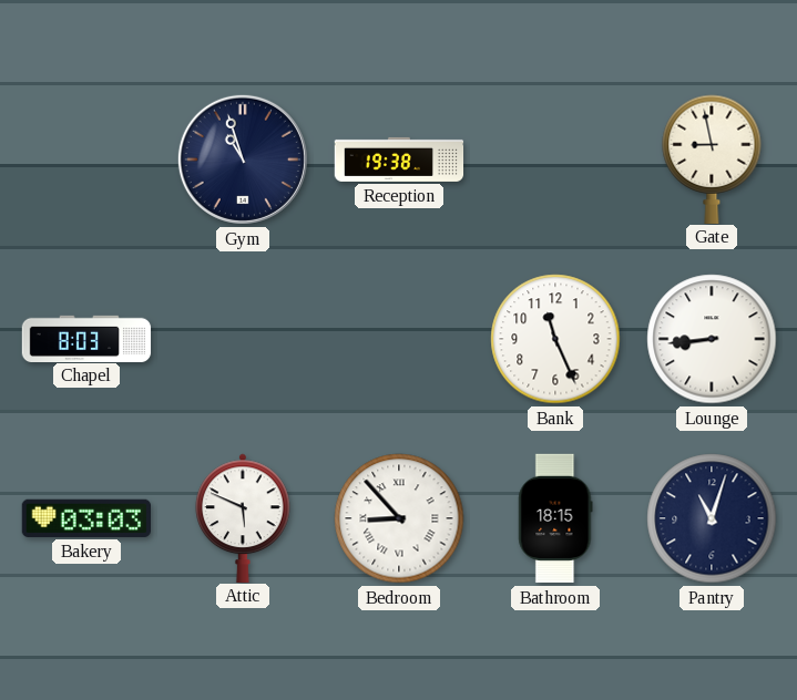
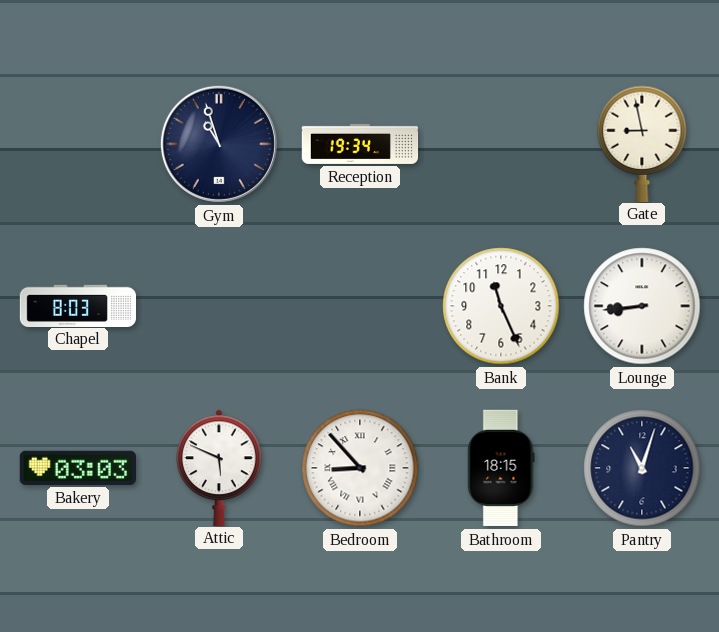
Reception: 19:38 -> 19:34
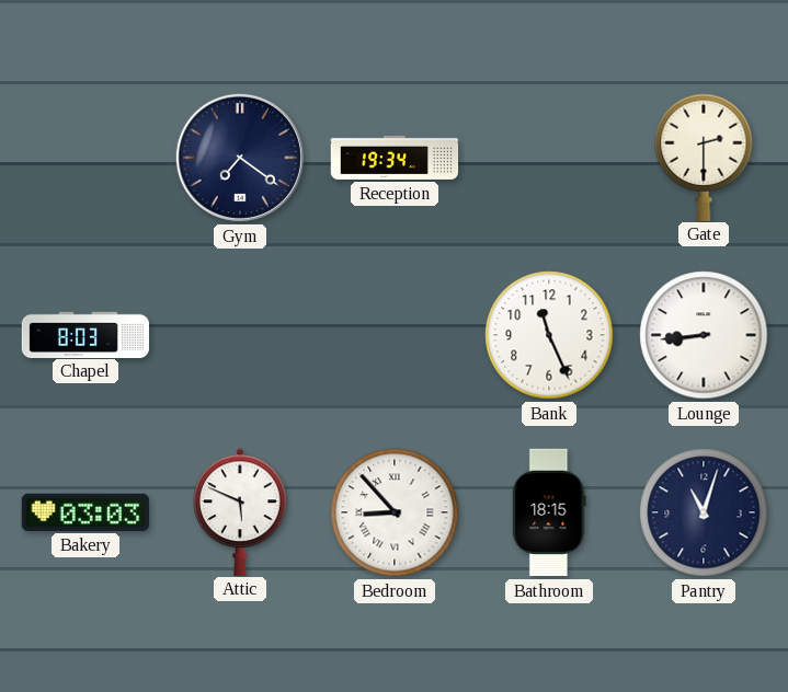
Gym: 10:57 -> 7:21
Gate: 8:58 -> 2:30
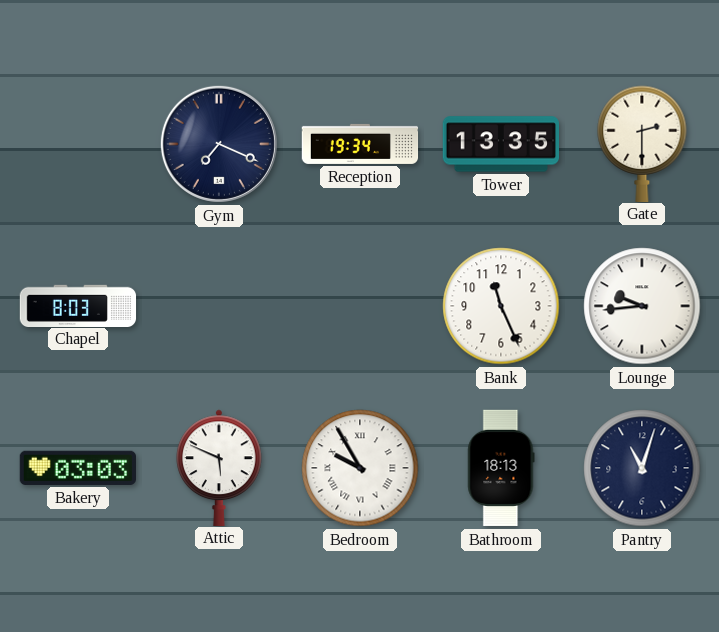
Gym: 7:21 -> 7:19
Tower: none -> 13:35
Lounge: 8:44 -> 9:44
Bedroom: 8:53 -> 9:55
Bathroom: 18:15 -> 18:13
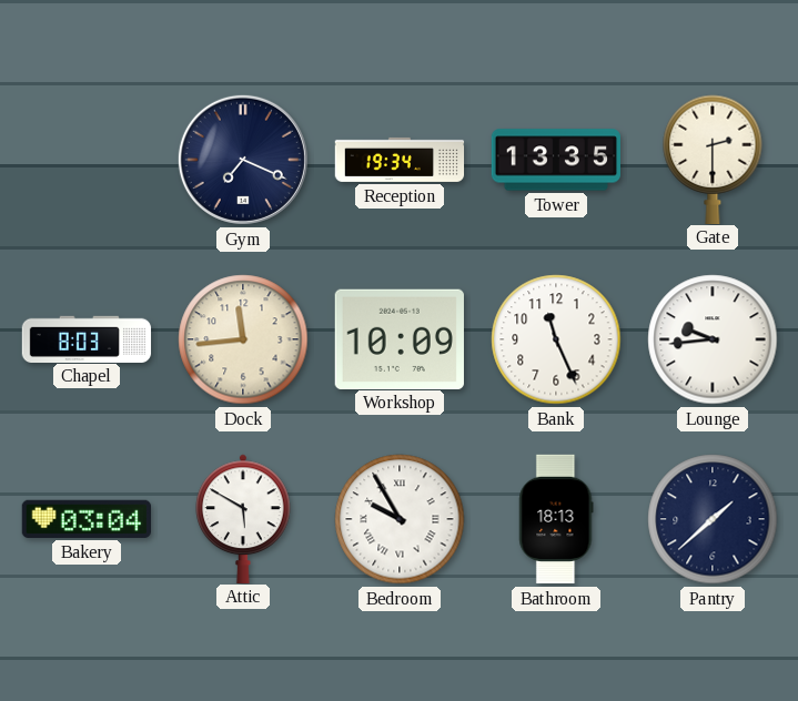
Dock: none -> 11:44
Workshop: none -> 10:09
Bakery: 03:03 -> 03:04
Attic: 5:49 -> 5:50
Pantry: 11:03 -> 1:38
